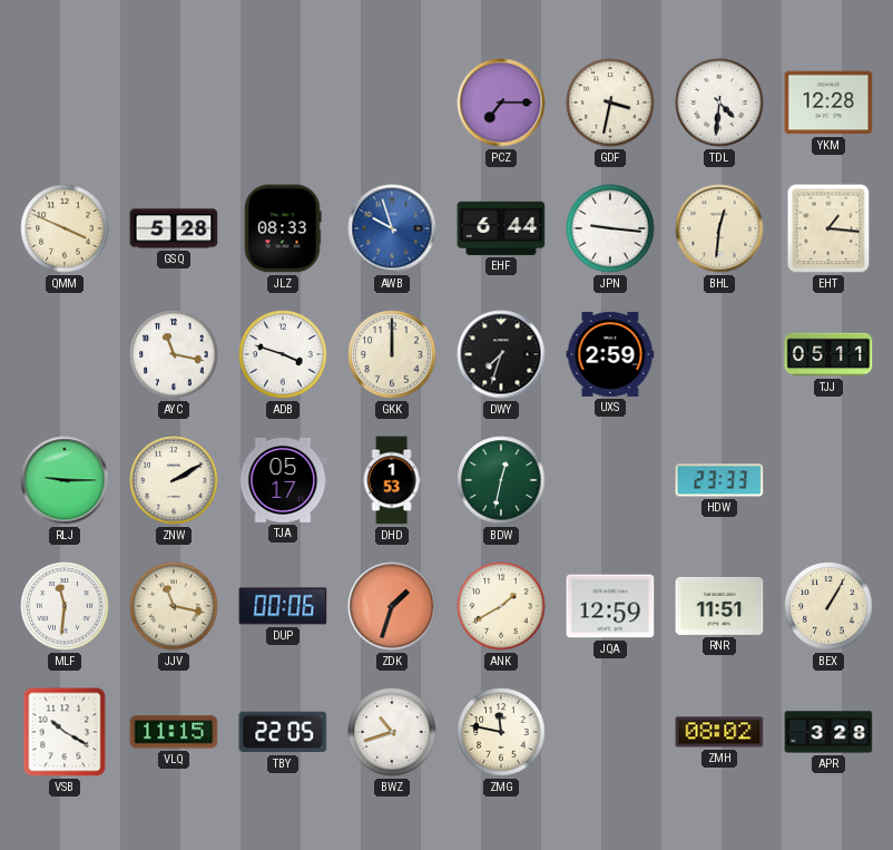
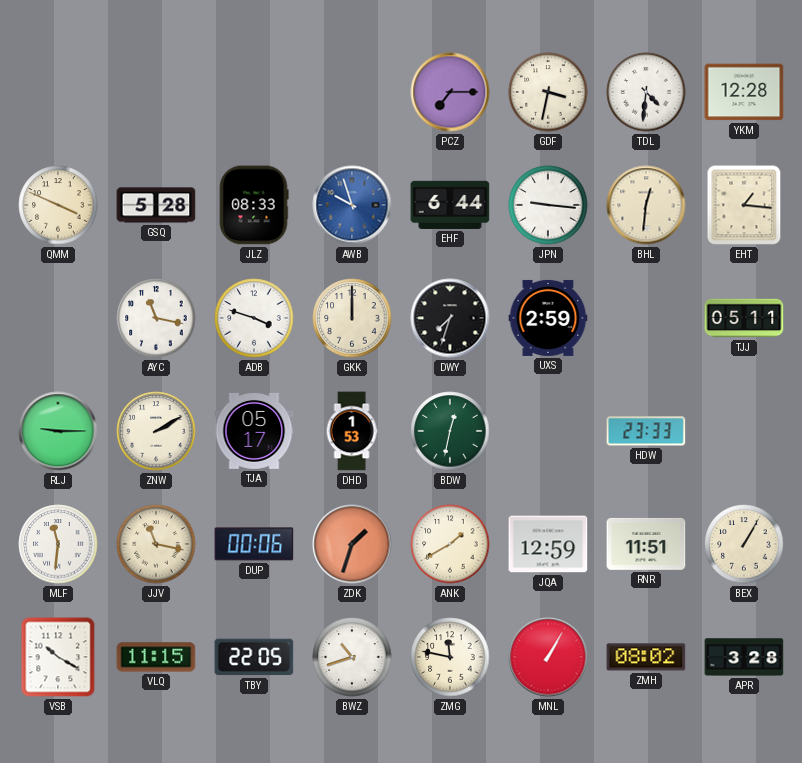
MNL: none -> 1:05
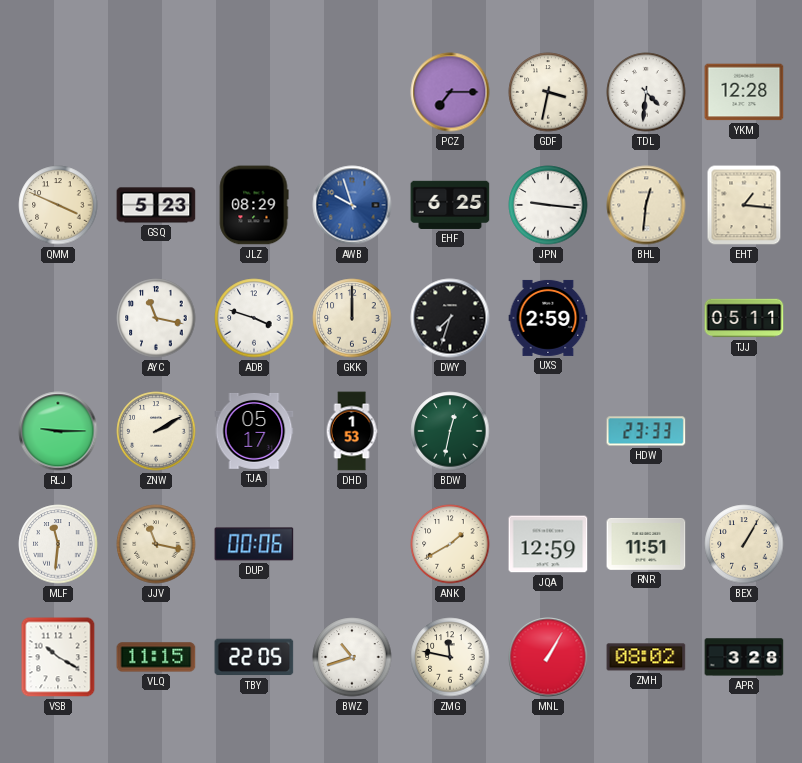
GSQ: 5:28 -> 5:23
JLZ: 08:33 -> 08:29
EHF: 6:44 -> 6:25
ZDK: 1:33 -> none
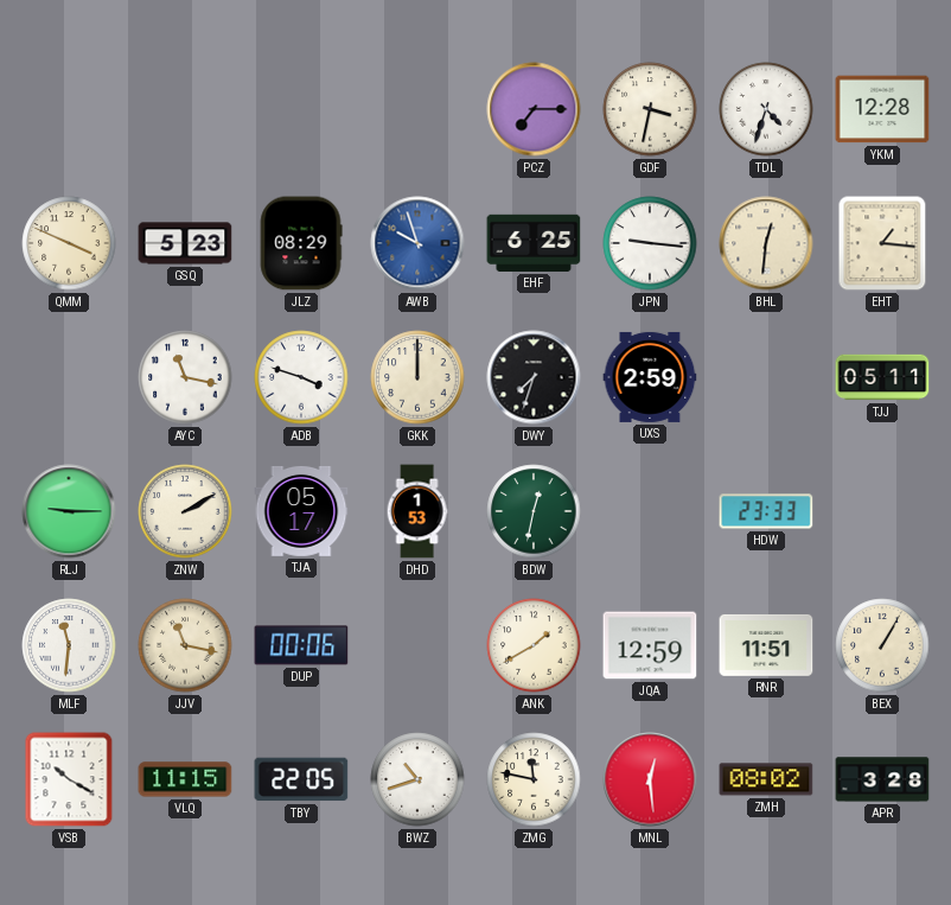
TDL: 4:31 -> 4:33
MNL: 1:05 -> 12:29
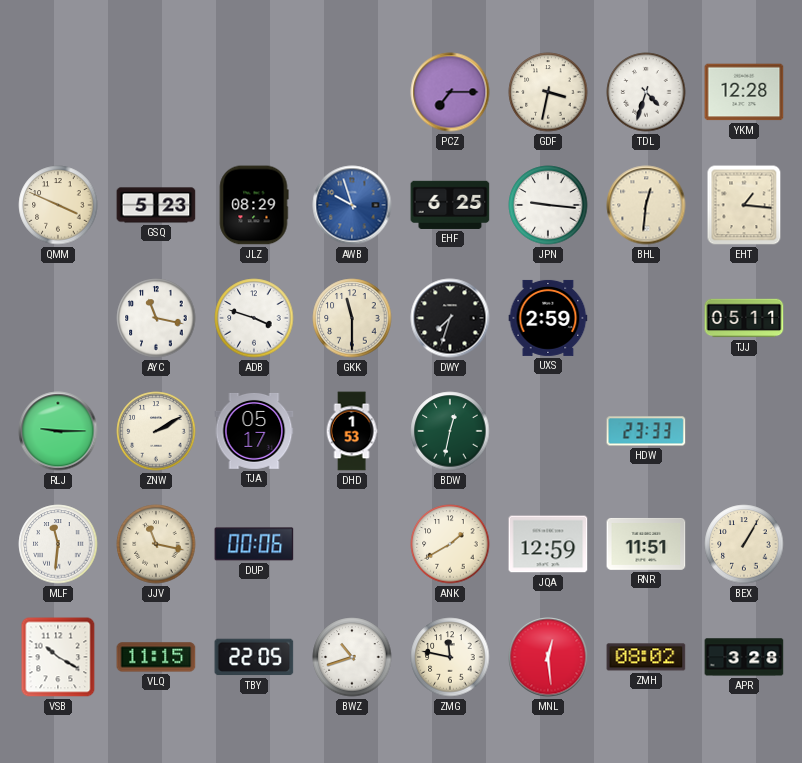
GKK: 12:00 -> 11:30
